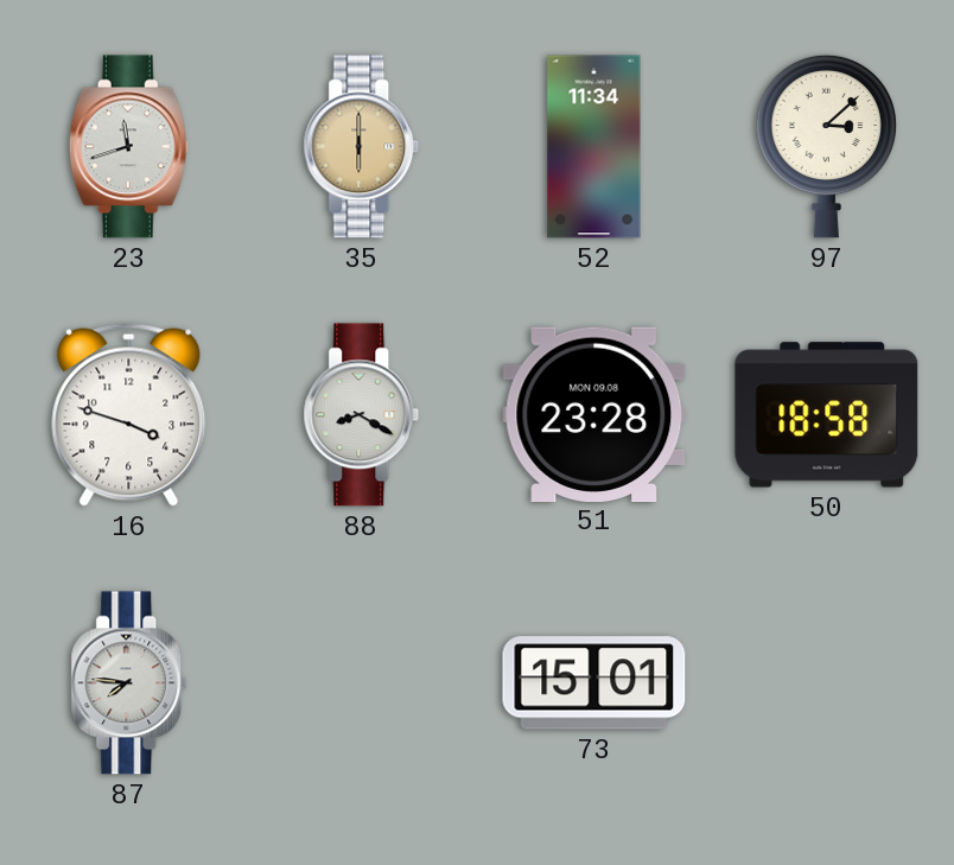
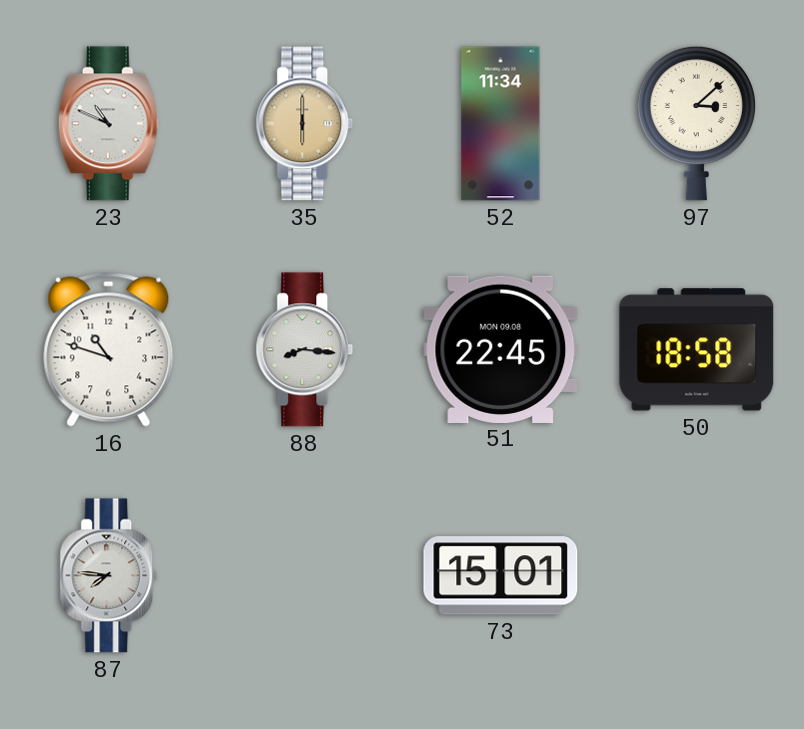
23: 11:42 -> 10:49
16: 3:48 -> 10:48
88: 8:20 -> 8:16
51: 23:28 -> 22:45
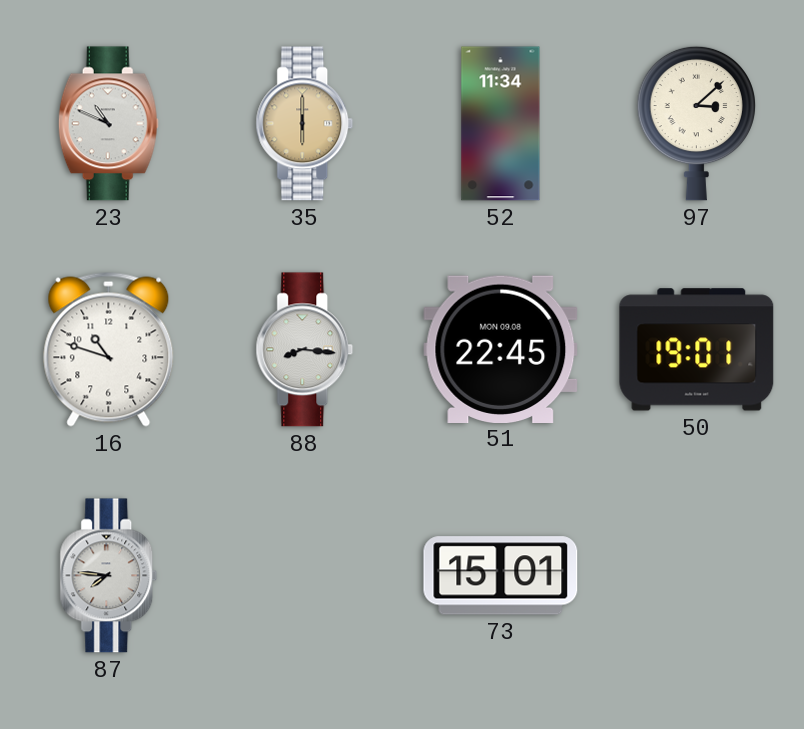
50: 18:58 -> 19:01
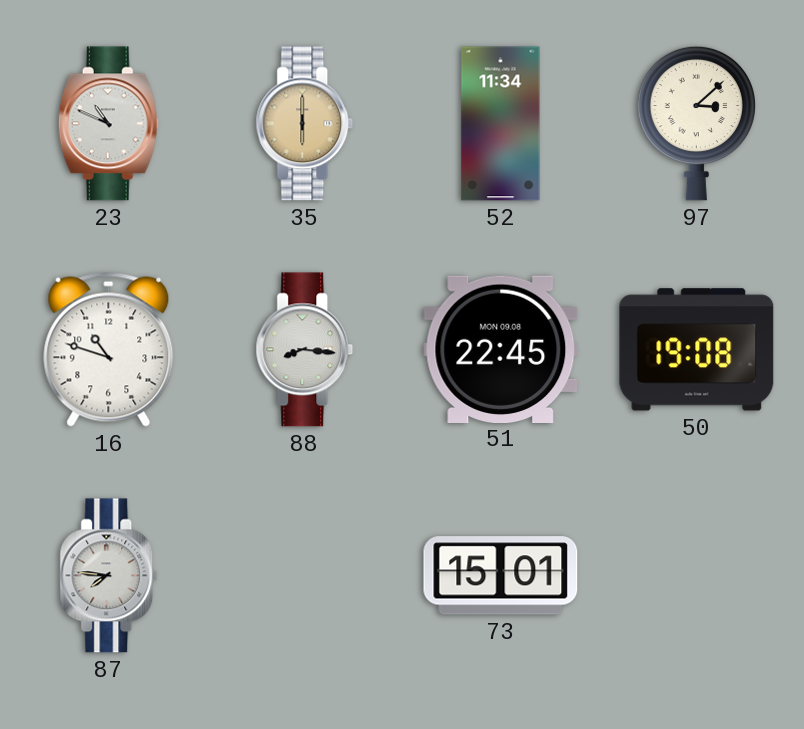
50: 19:01 -> 19:08
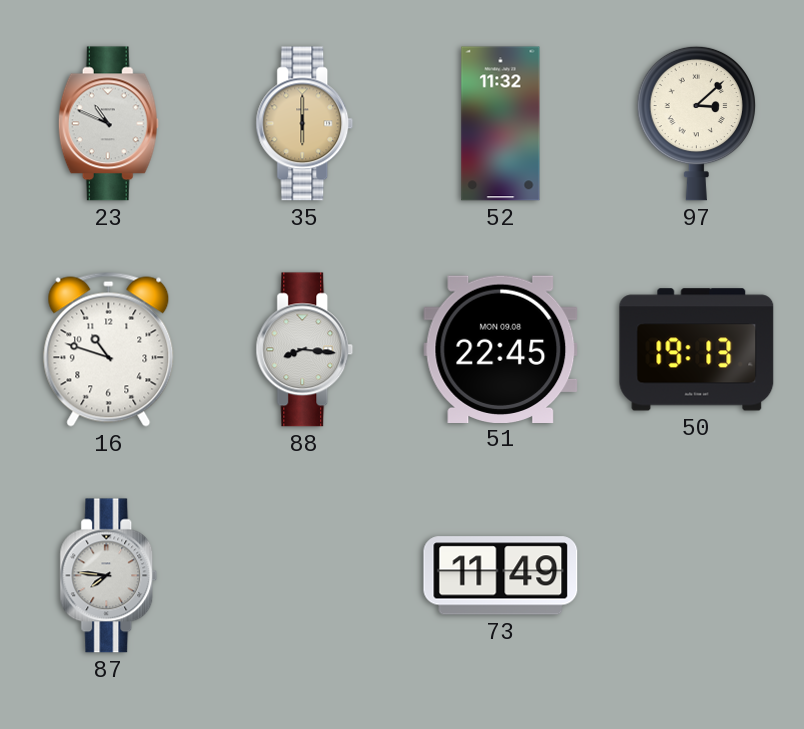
52: 11:34 -> 11:32
50: 19:08 -> 19:13
73: 15:01 -> 11:49
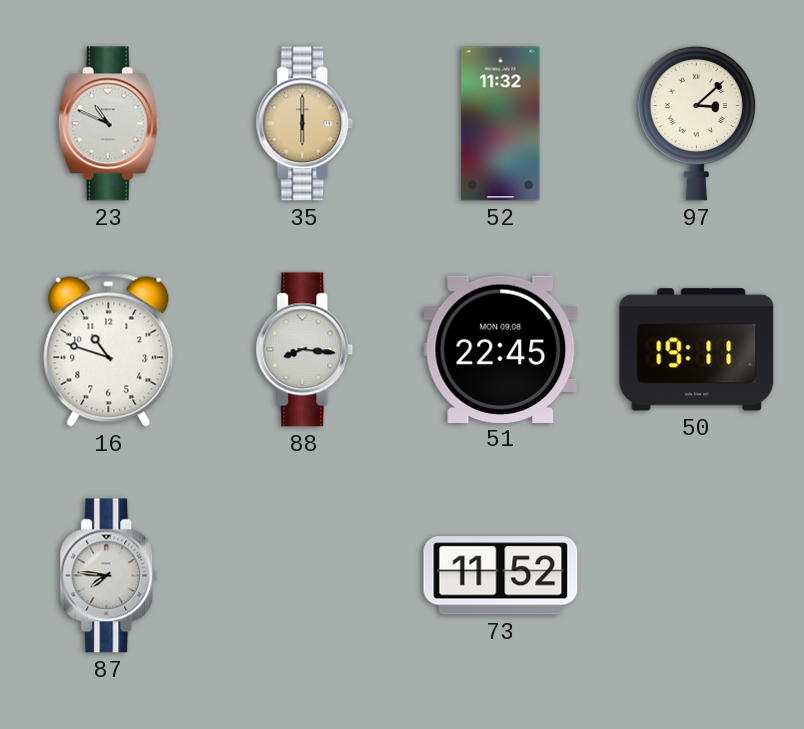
50: 19:13 -> 19:11
73: 11:49 -> 11:52
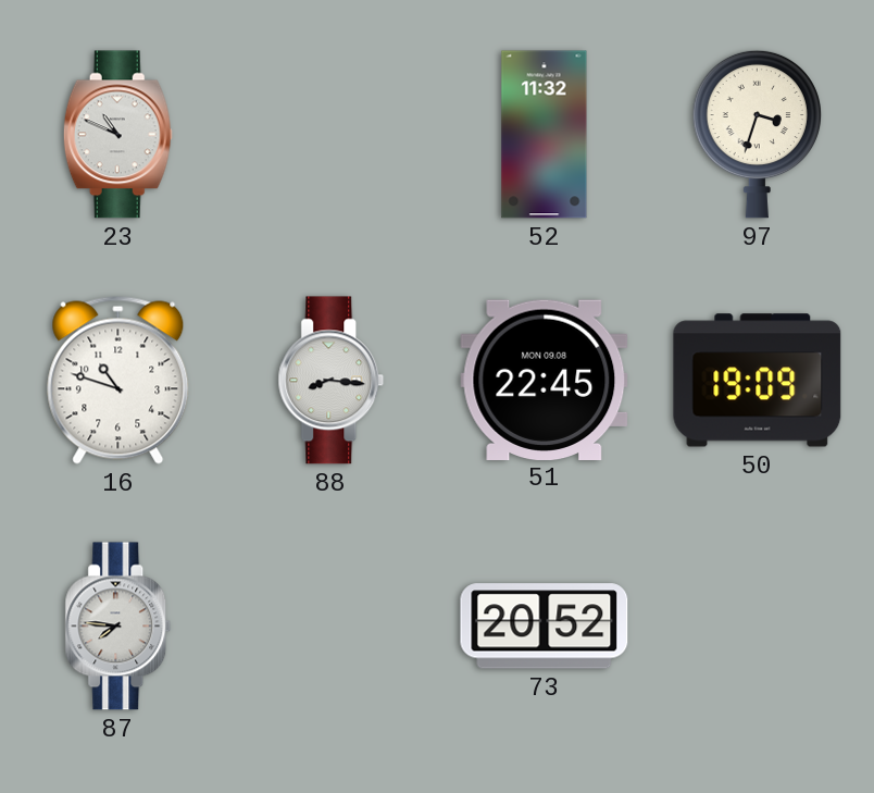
35: 6:00 -> none
97: 3:08 -> 3:33
50: 19:11 -> 19:09
73: 11:52 -> 20:52
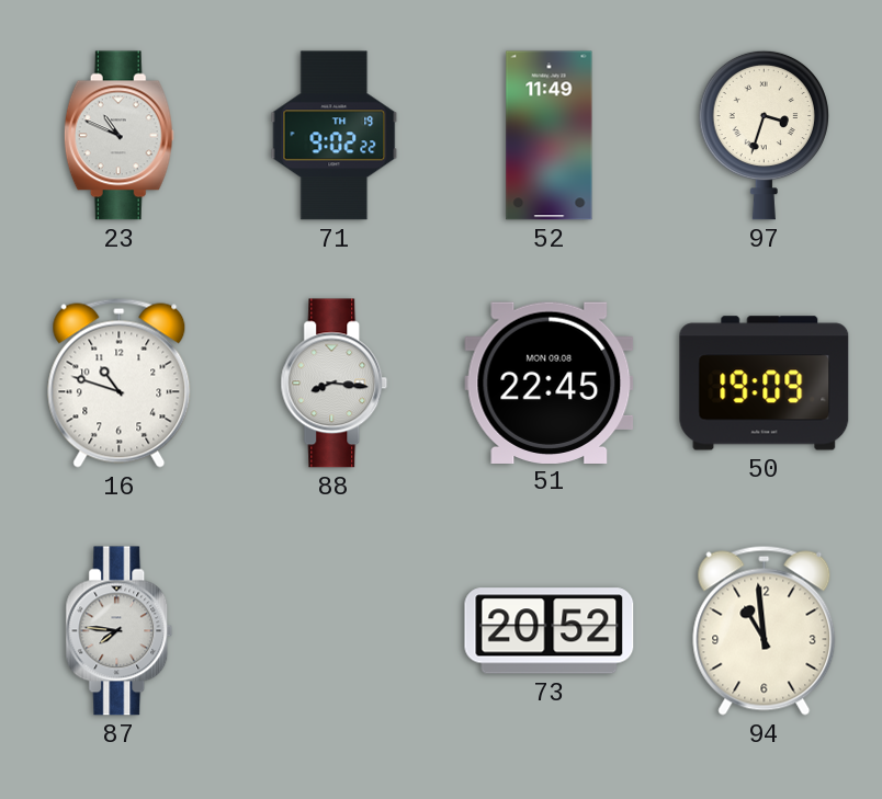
71: none -> 9:02
52: 11:32 -> 11:49
94: none -> 10:59
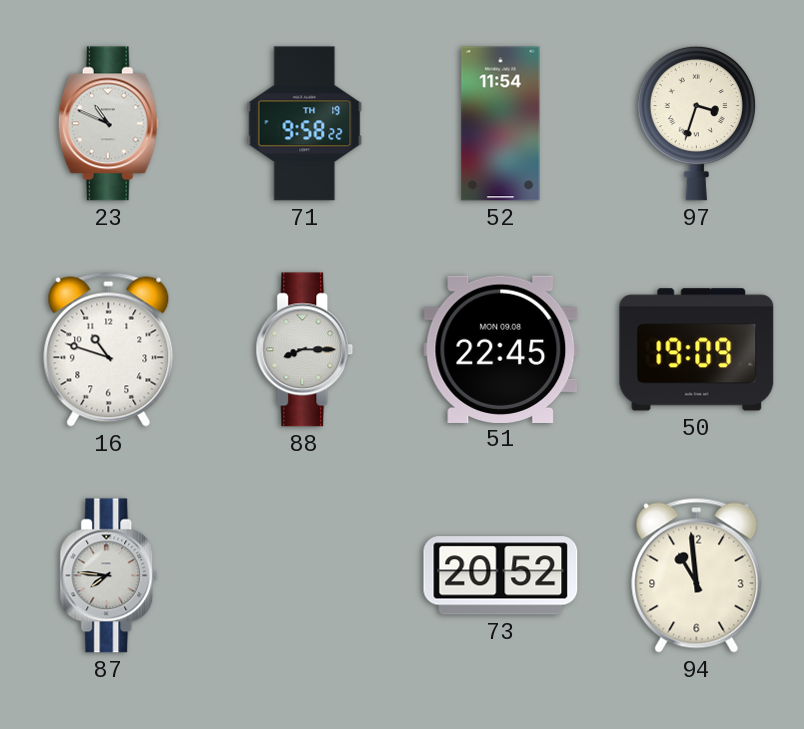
71: 9:02 -> 9:58
52: 11:49 -> 11:54
88: 8:16 -> 8:15
